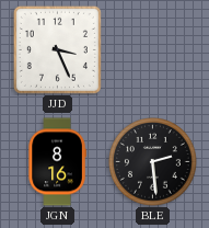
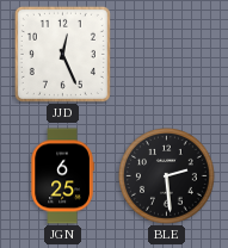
JJD: 3:26 -> 12:26
JGN: 8:16 -> 6:25
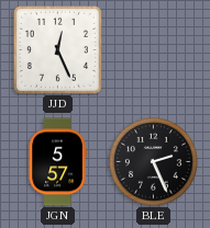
JGN: 6:25 -> 5:57
BLE: 2:29 -> 2:26
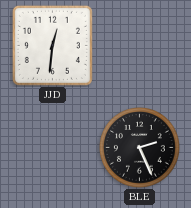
JJD: 12:26 -> 12:31
JGN: 5:57 -> none
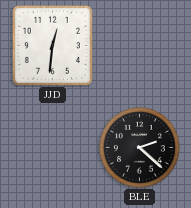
BLE: 2:26 -> 2:22
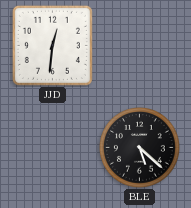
BLE: 2:22 -> 5:22
